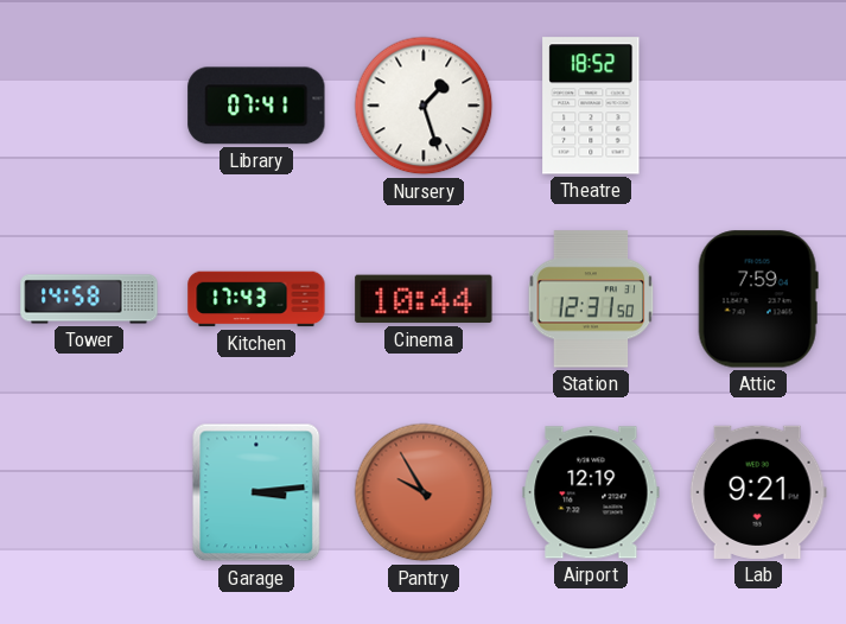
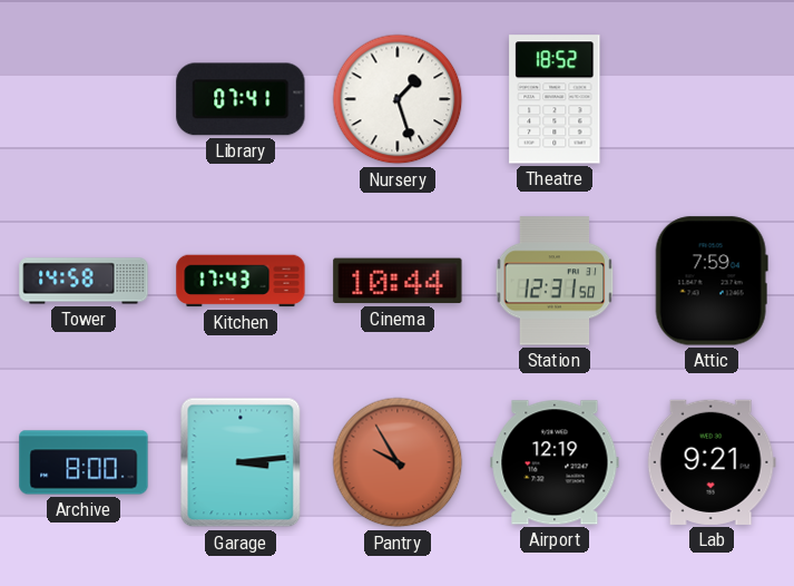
Archive: none -> 8:00
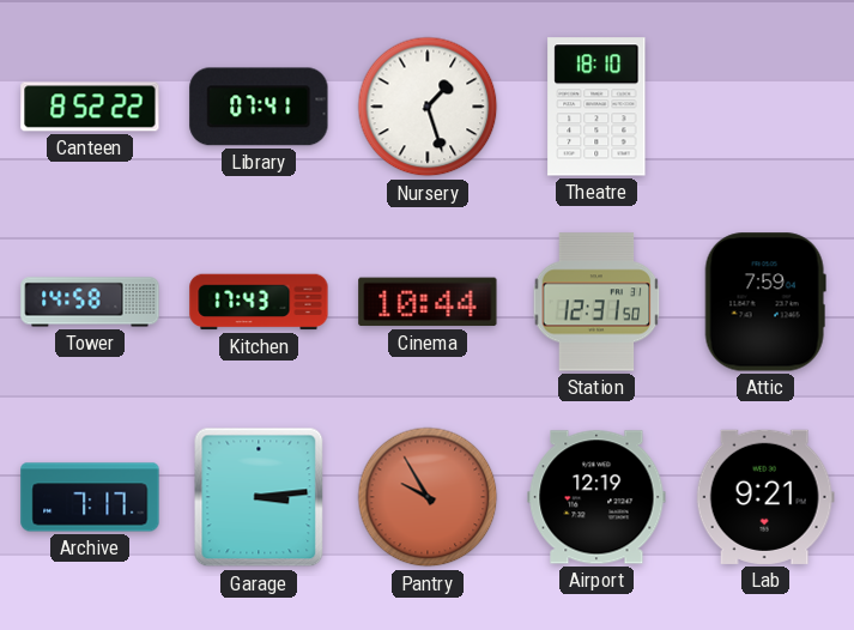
Canteen: none -> 8:52
Theatre: 18:52 -> 18:10
Archive: 8:00 -> 7:17
